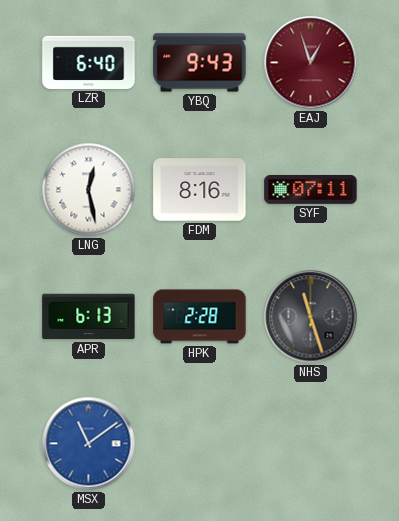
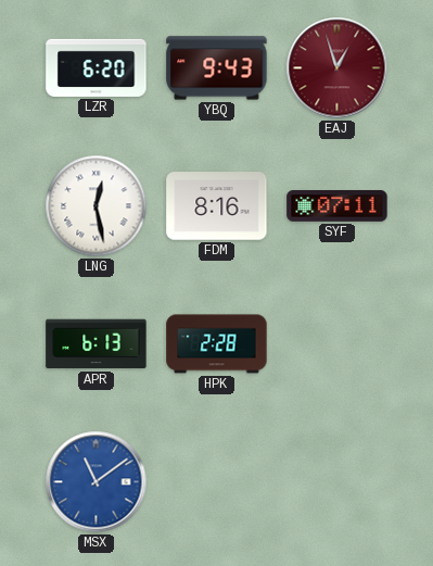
LZR: 6:40 -> 6:20
NHS: 11:27 -> none
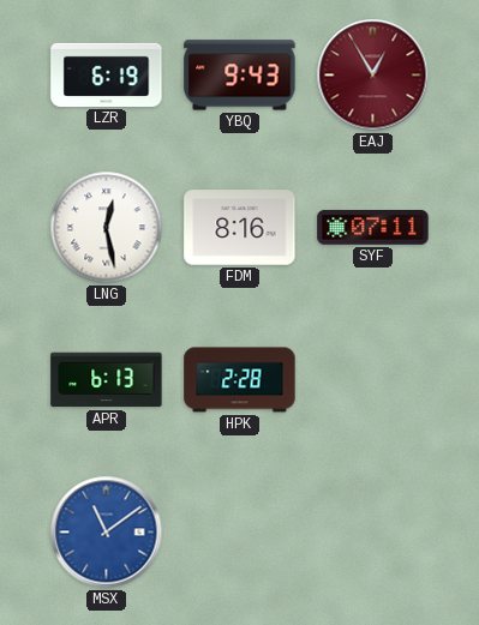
LZR: 6:20 -> 6:19
EAJ: 12:57 -> 12:55
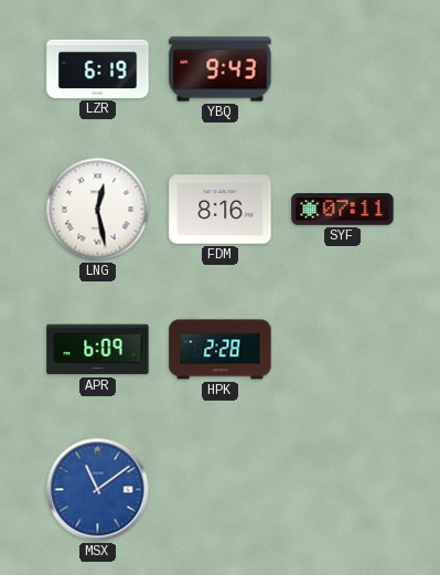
EAJ: 12:55 -> none
APR: 6:13 -> 6:09
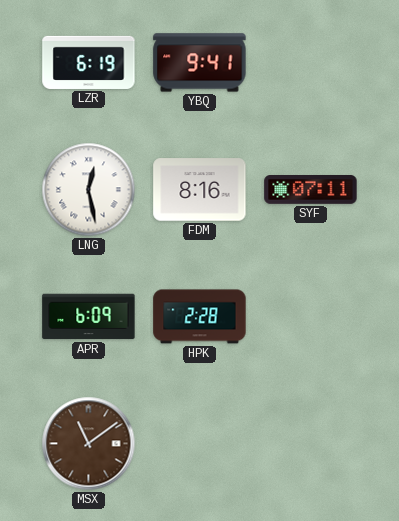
YBQ: 9:43 -> 9:41
MSX dial: blue -> brown
